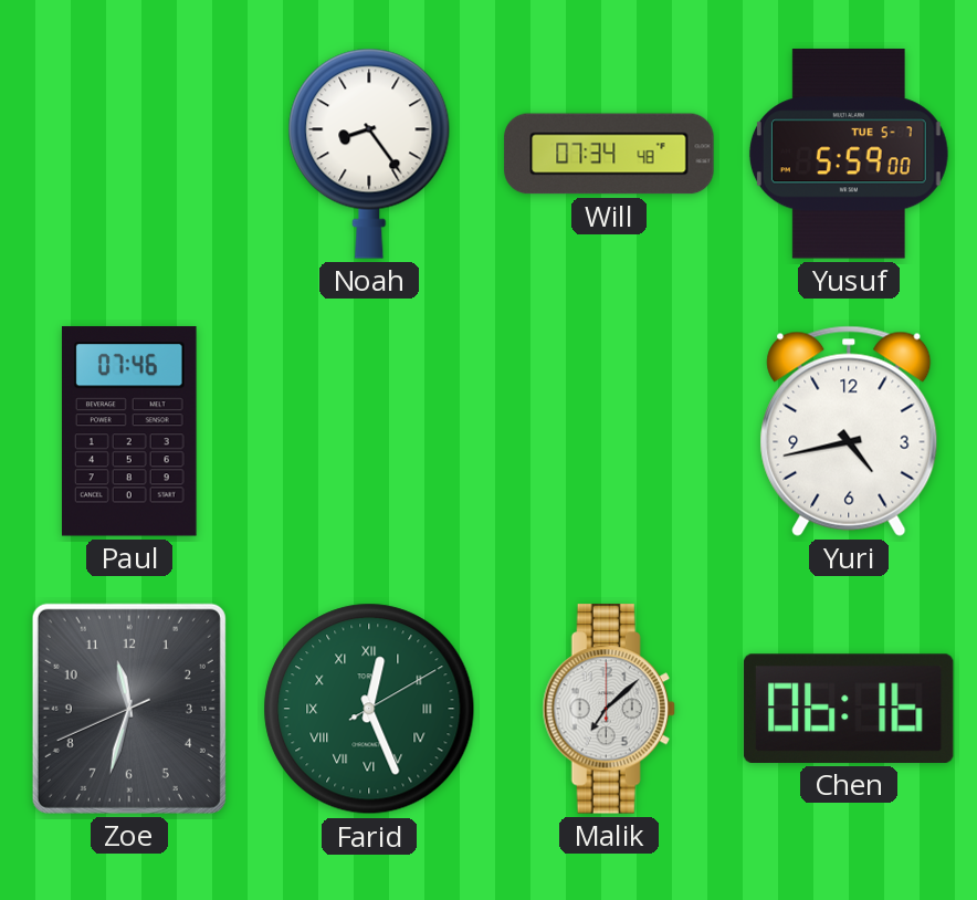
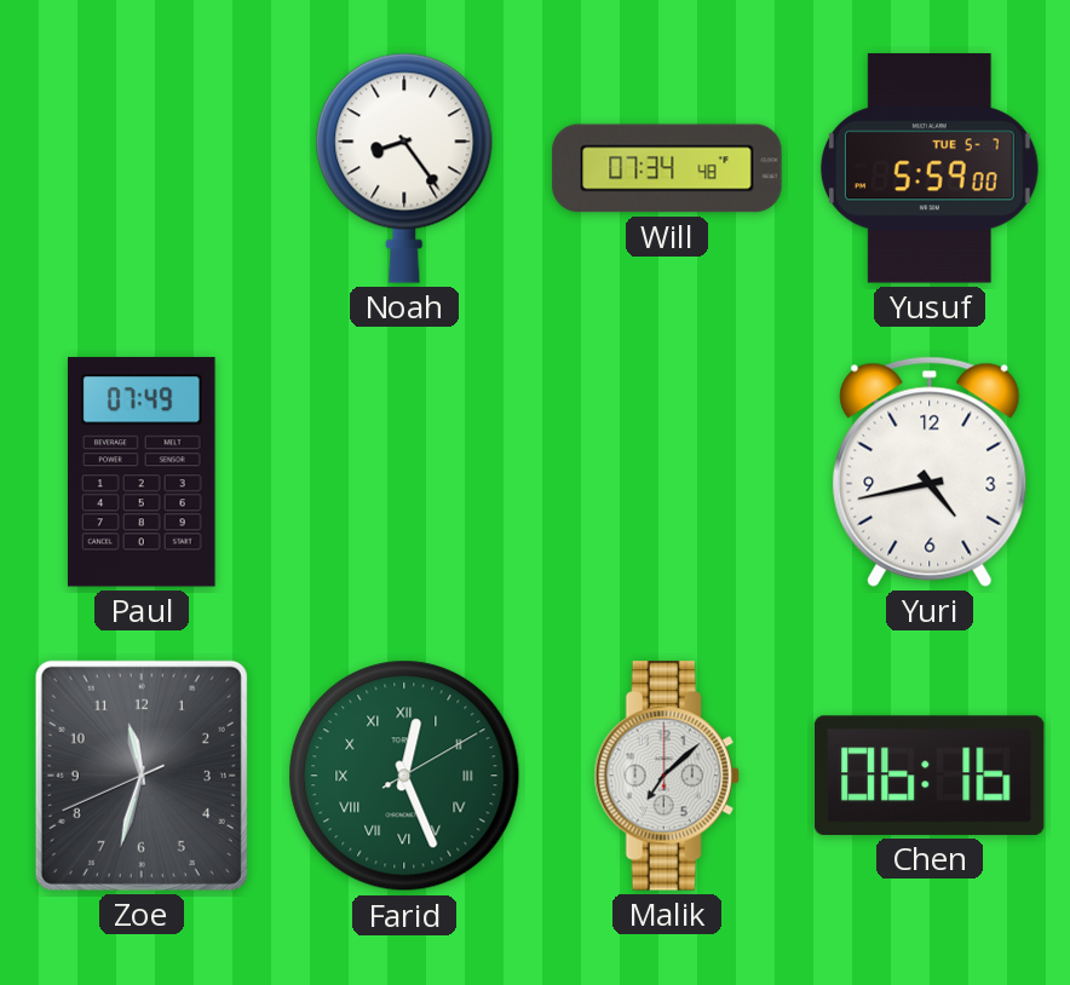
Paul: 07:46 -> 07:49
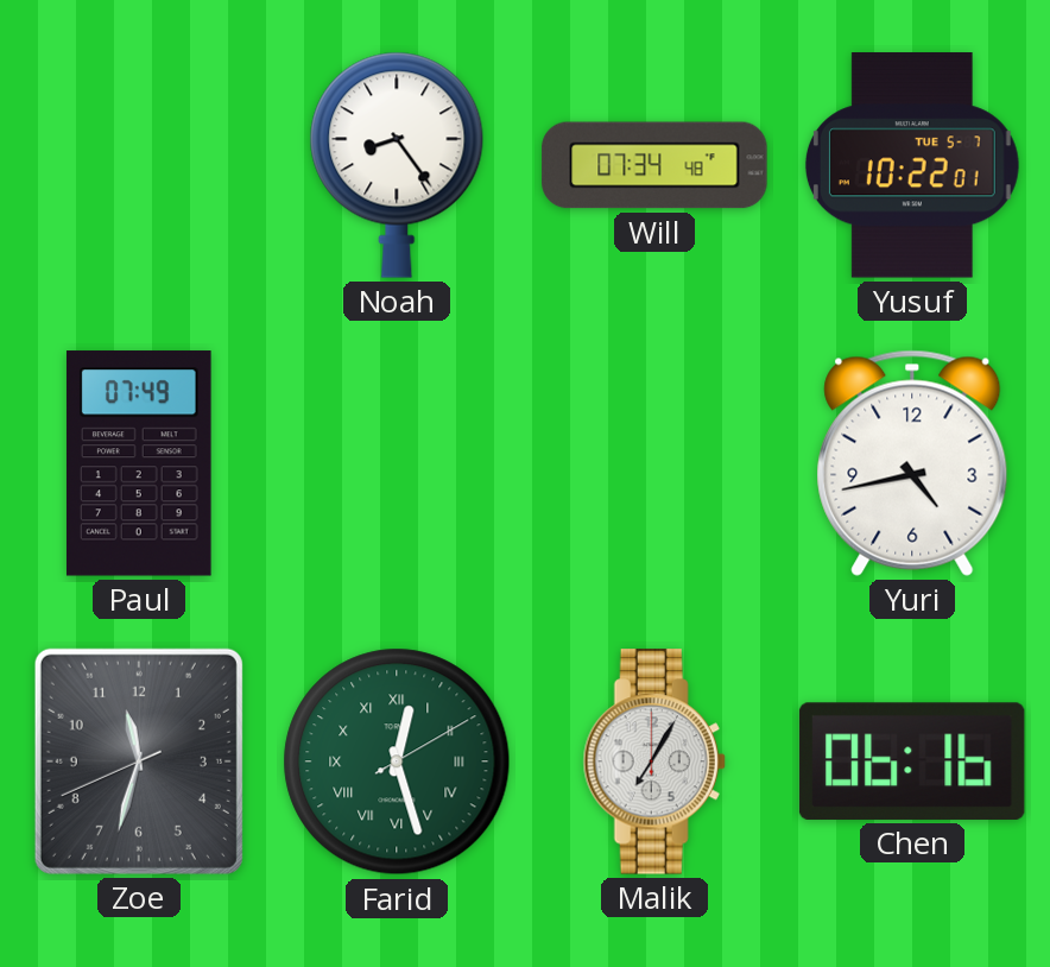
Yusuf: 5:59 -> 10:22
Farid: 12:26 -> 12:27
Malik: 7:08 -> 7:05
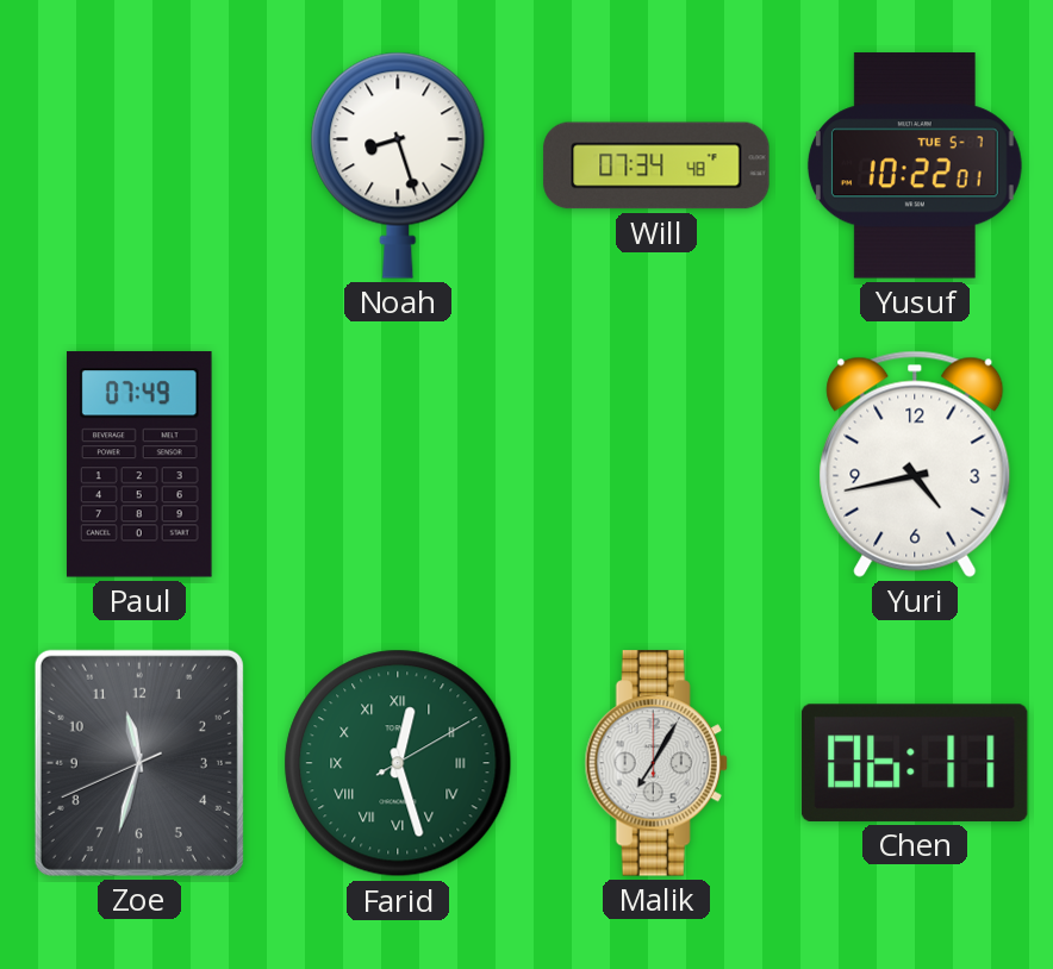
Noah: 8:24 -> 8:27
Chen: 06:16 -> 06:11
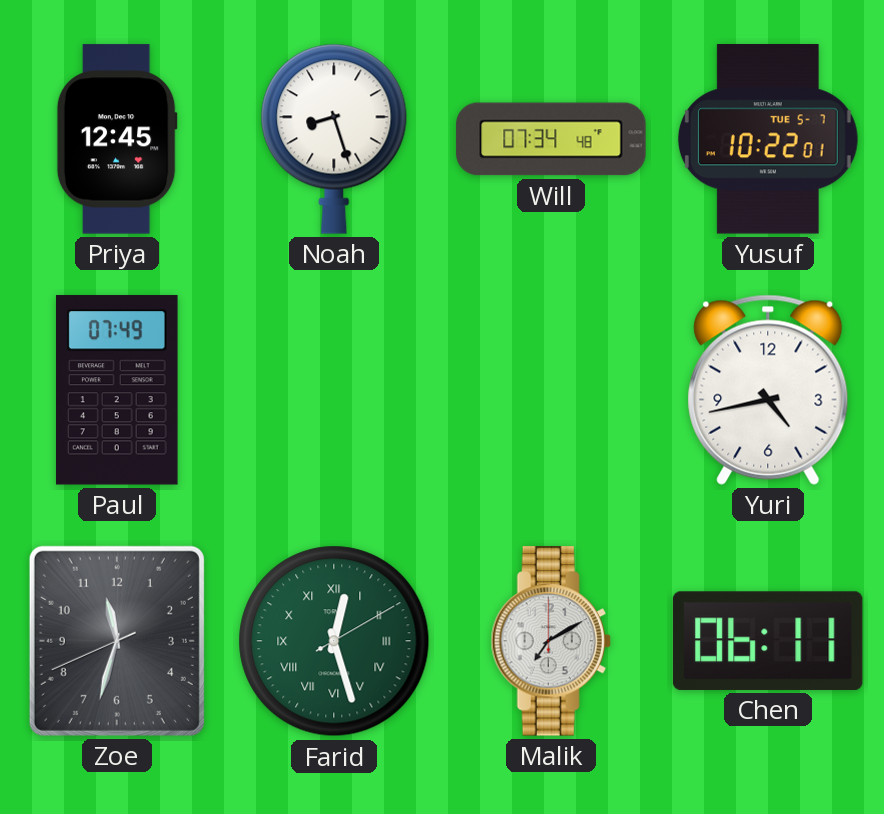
Priya: none -> 12:45
Malik: 7:05 -> 7:10
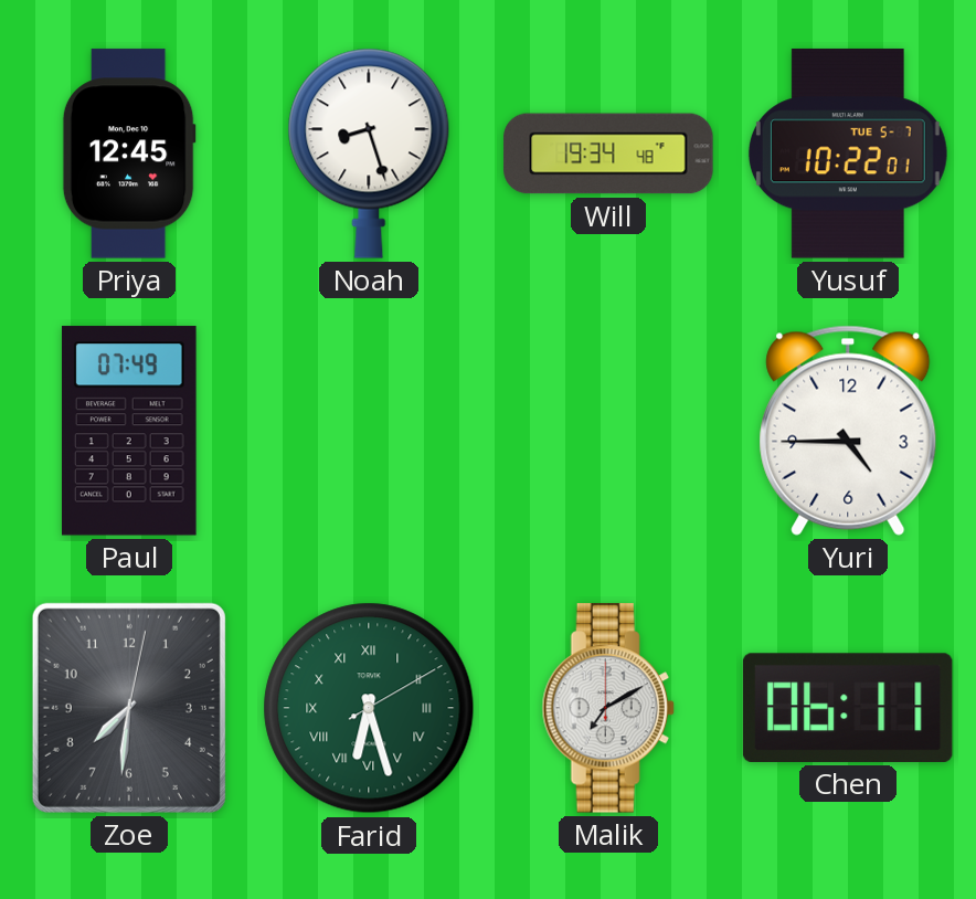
Will: 07:34 -> 19:34
Yuri: 4:43 -> 4:45
Zoe: 11:32 -> 7:31
Farid: 12:27 -> 6:27
